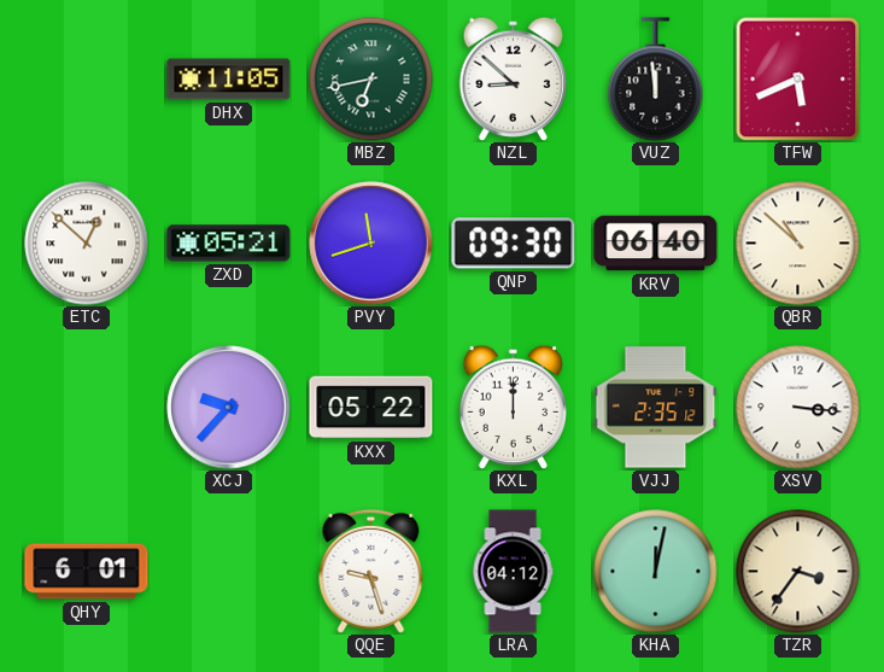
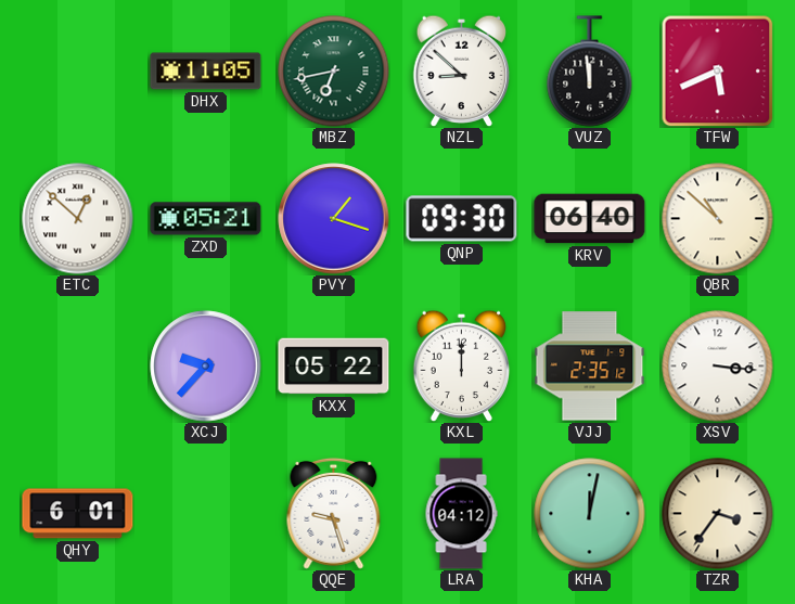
PVY: 11:42 -> 1:18
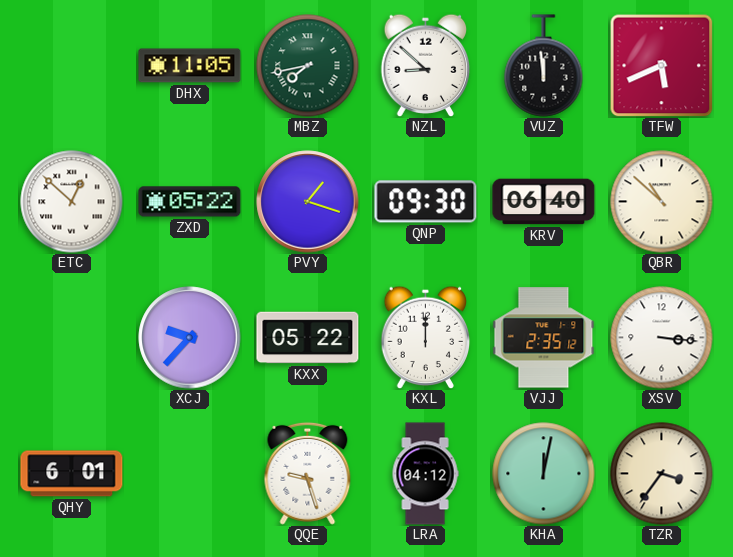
MBZ: 6:43 -> 7:43
ZXD: 05:21 -> 05:22
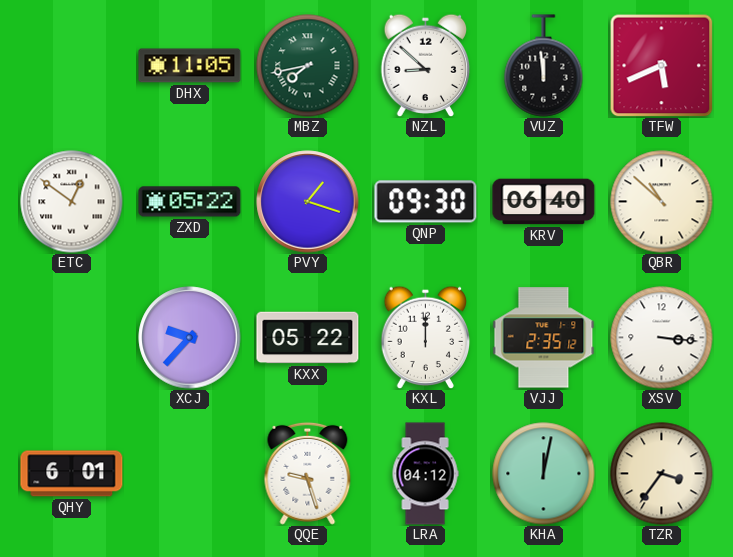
ETC: 12:52 -> 12:51
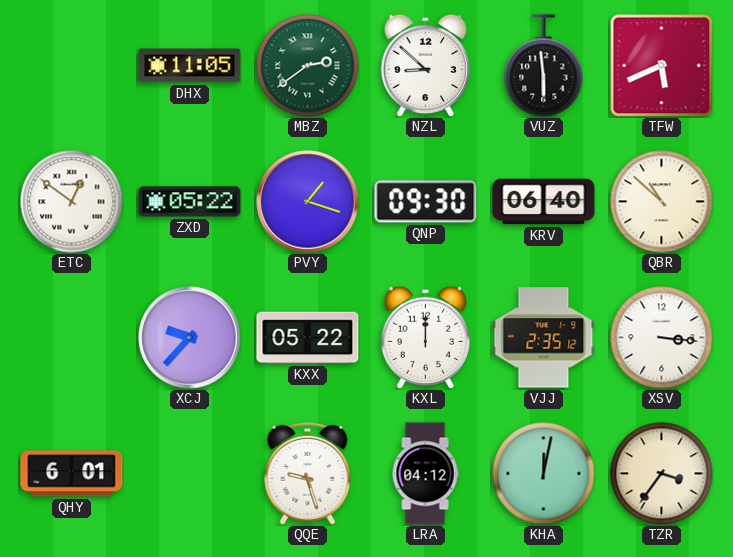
MBZ: 7:43 -> 2:39
VUZ: 11:59 -> 5:59
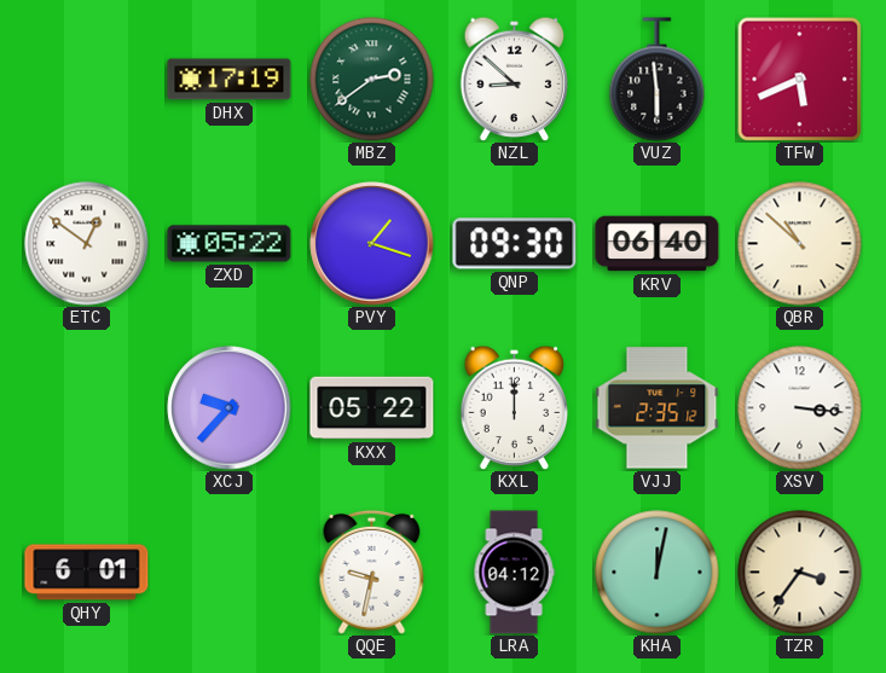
DHX: 11:05 -> 17:19
QQE: 9:27 -> 9:32
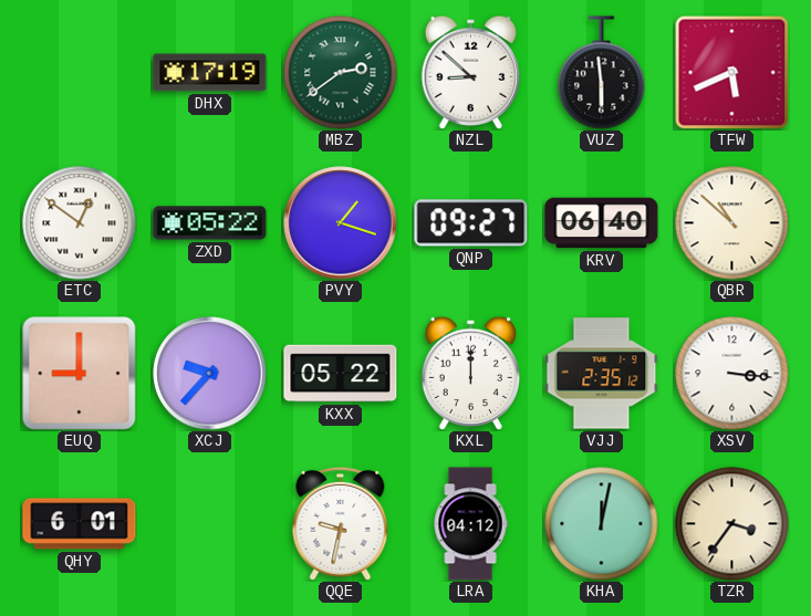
QNP: 09:30 -> 09:27
EUQ: none -> 9:00
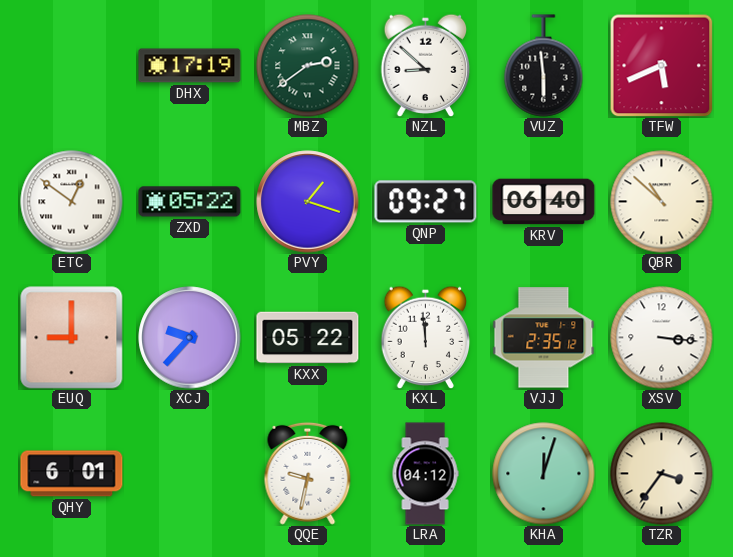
KXL: 12:00 -> 11:59
KHA: 12:02 -> 12:03
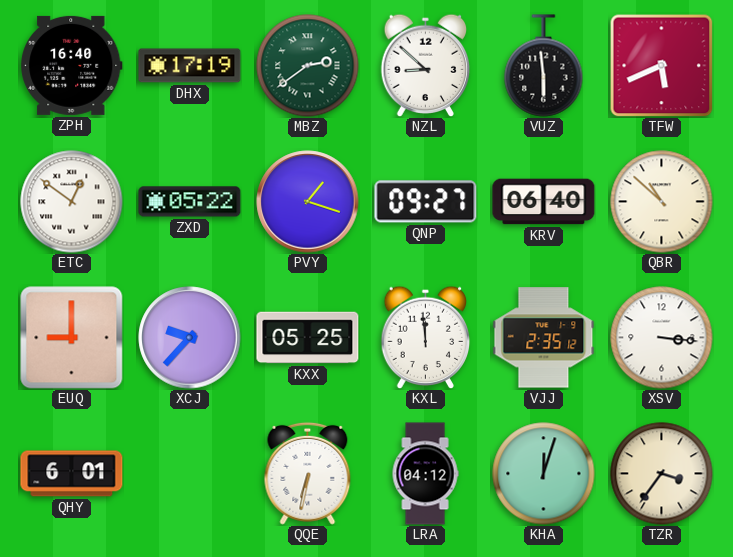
ZPH: none -> 16:40
KXX: 05:22 -> 05:25
QQE: 9:32 -> 6:32
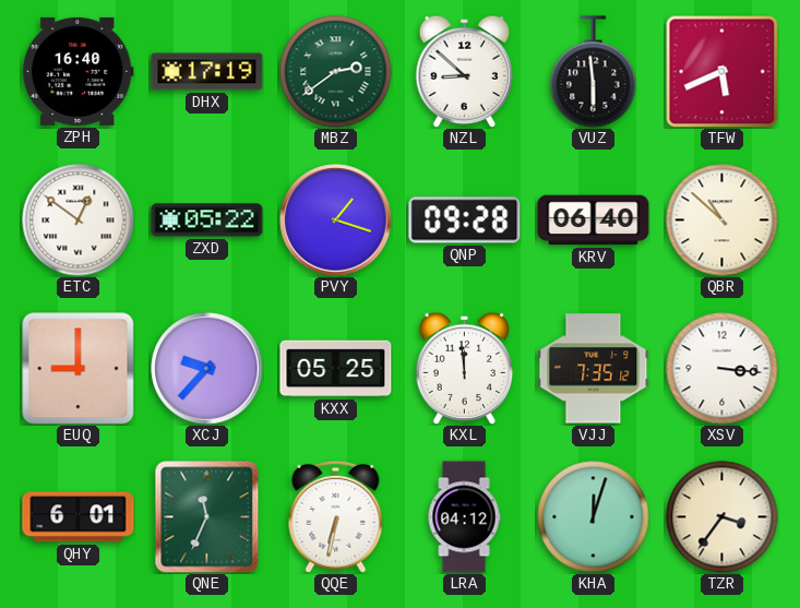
QNP: 09:27 -> 09:28
VJJ: 2:35 -> 7:35
QNE: none -> 11:34
